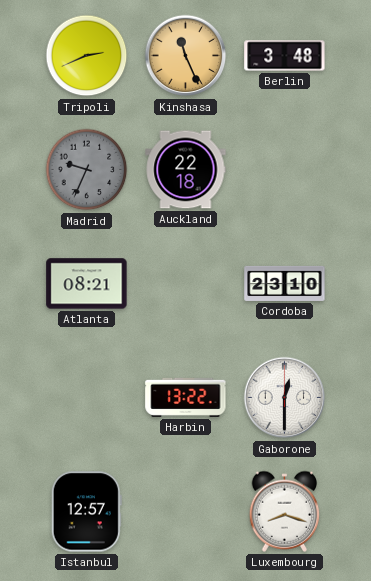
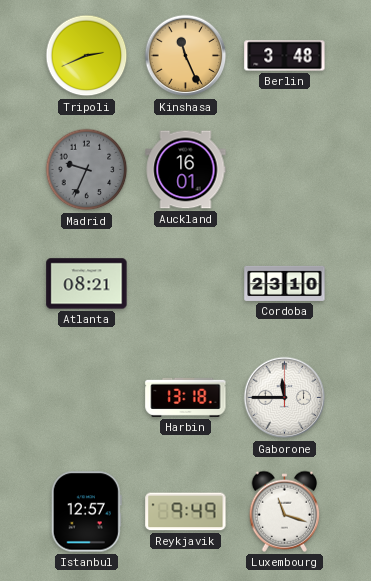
Auckland: 22:18 -> 16:01
Harbin: 13:22 -> 13:18
Gaborone: 12:30 -> 11:45
Reykjavik: none -> 9:49
Luxembourg: 8:18 -> 11:18
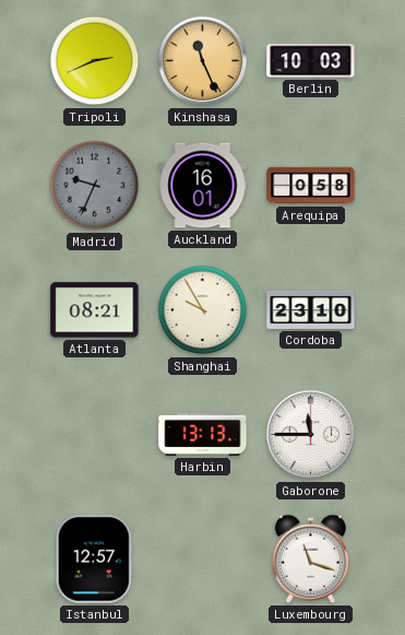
Berlin: 3:48 -> 10:03
Arequipa: none -> 0:58
Shanghai: none -> 9:55
Harbin: 13:18 -> 13:13
Reykjavik: 9:49 -> none
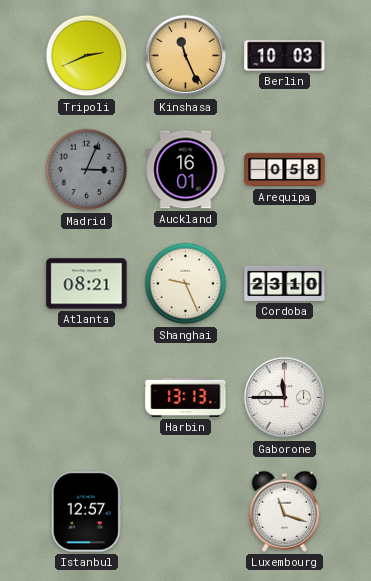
Madrid: 9:34 -> 3:04
Shanghai: 9:55 -> 9:26
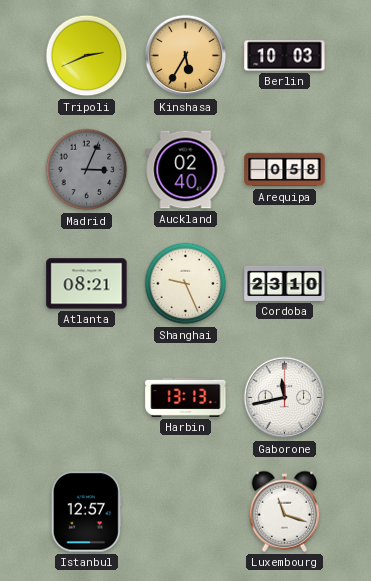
Kinshasa: 11:26 -> 5:35
Auckland: 16:01 -> 02:40
Gaborone: 11:45 -> 11:43
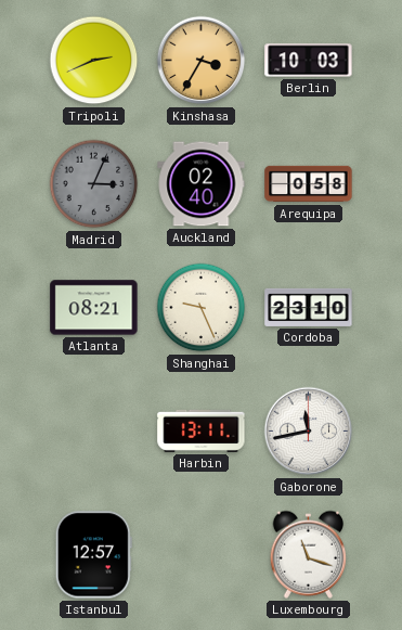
Kinshasa: 5:35 -> 3:35
Harbin: 13:13 -> 13:11
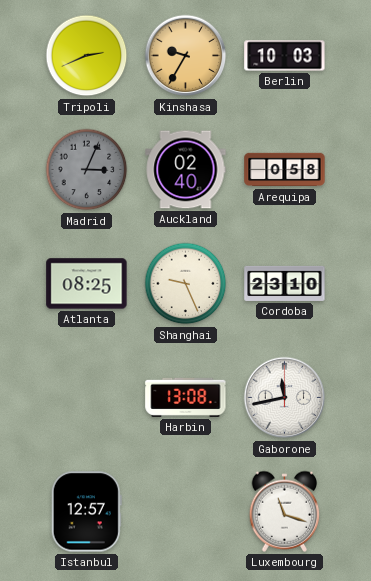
Kinshasa: 3:35 -> 9:35
Atlanta: 08:21 -> 08:25
Harbin: 13:11 -> 13:08
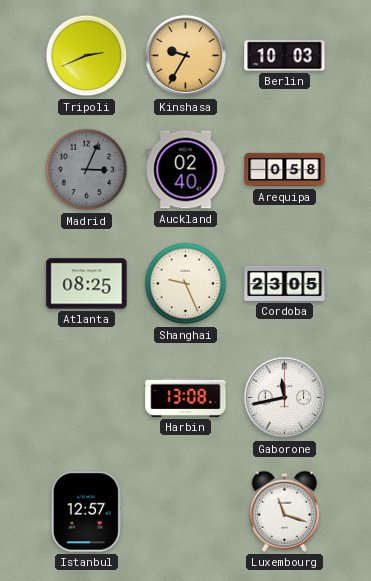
Cordoba: 23:10 -> 23:05
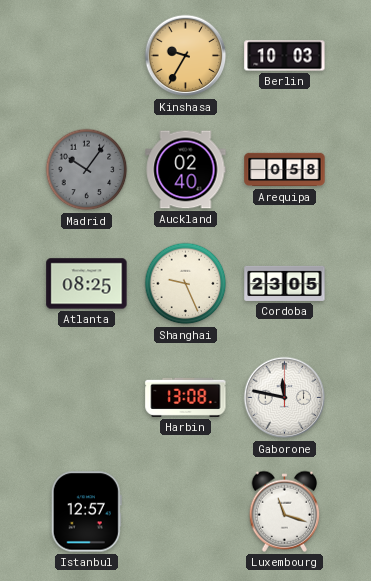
Tripoli: 2:41 -> none
Madrid: 3:04 -> 10:06
Gaborone: 11:43 -> 11:47
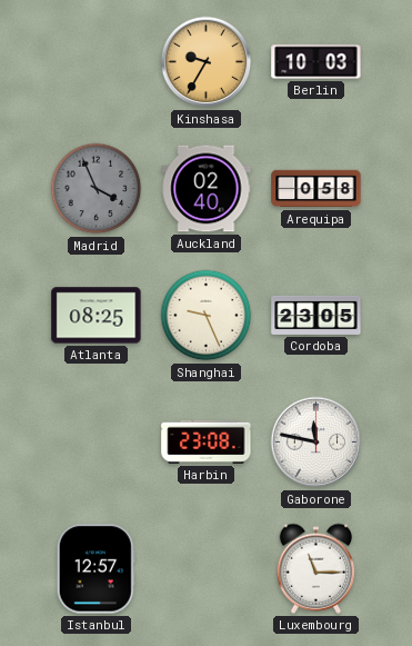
Madrid: 10:06 -> 3:56
Harbin: 13:08 -> 23:08
Luxembourg: 11:18 -> 11:15
